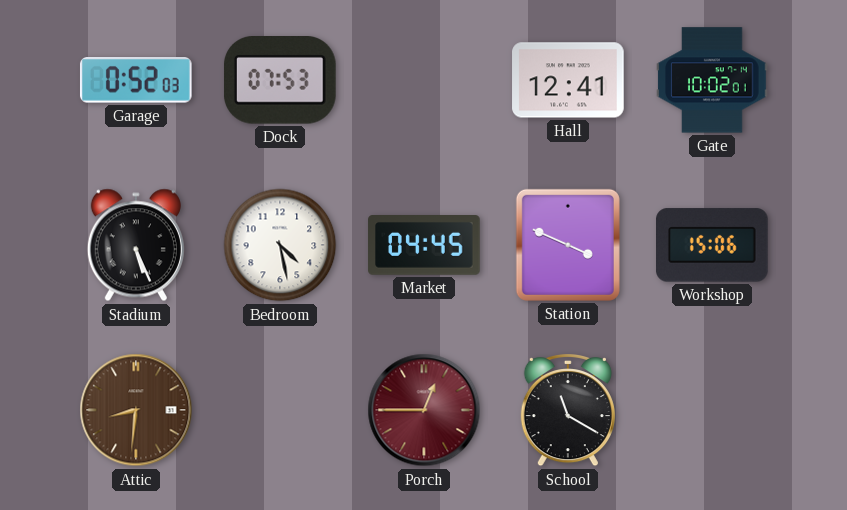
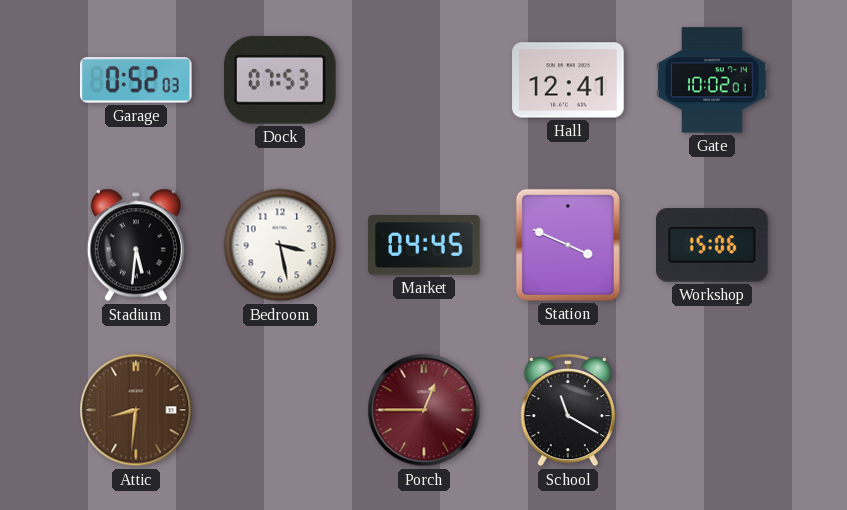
Stadium: 5:26 -> 5:31
Bedroom: 4:28 -> 3:28
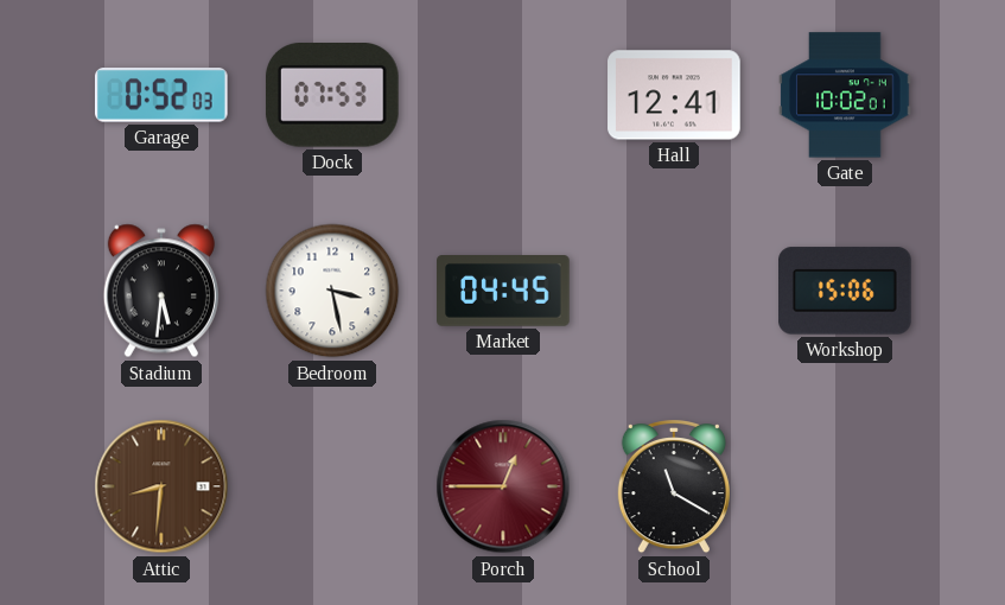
Station: 3:49 -> none
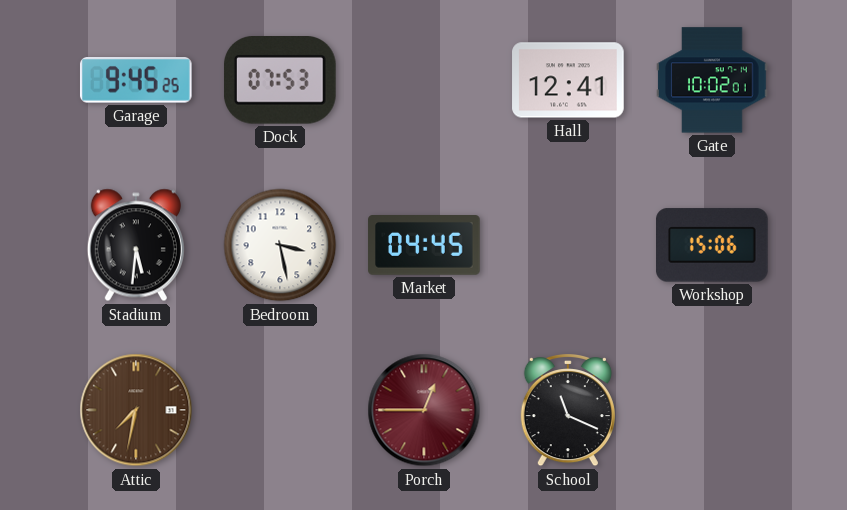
Garage: 0:52 -> 9:45
Attic: 8:31 -> 7:32
School: 11:20 -> 11:19
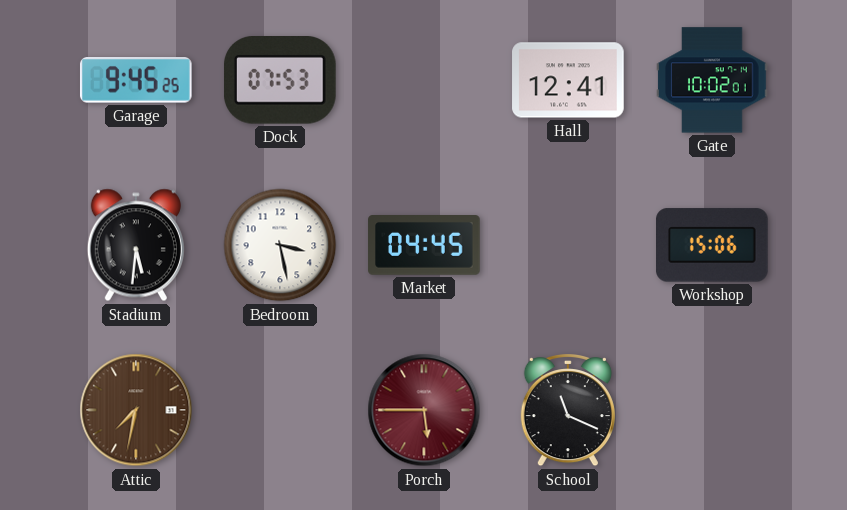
Porch: 12:45 -> 5:45
